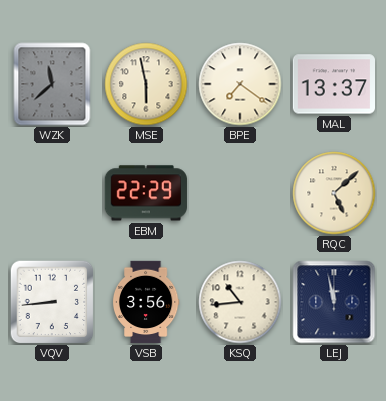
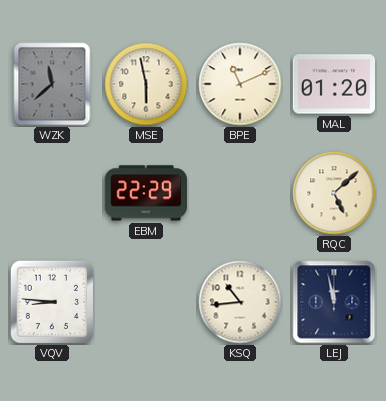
BPE: 7:21 -> 11:11
MAL: 13:37 -> 01:20
VQV: 8:44 -> 8:46
VSB: 3:56 -> none
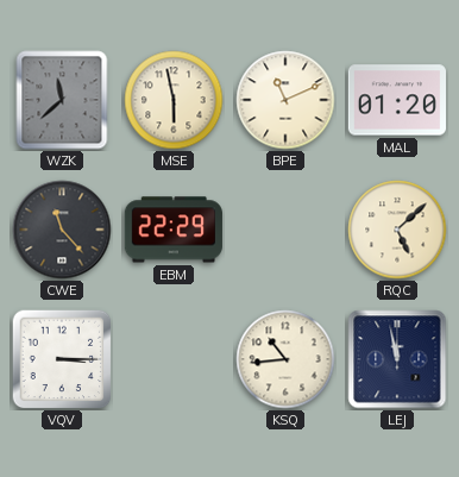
CWE: none -> 11:23
VQV: 8:46 -> 3:15
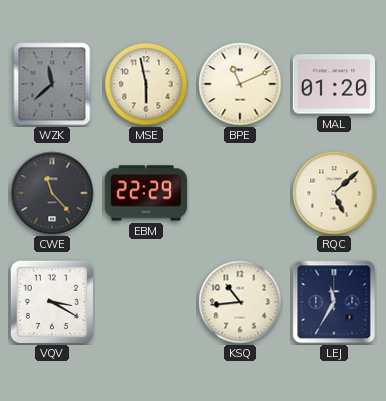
VQV: 3:15 -> 3:20
LEJ: 11:58 -> 11:35
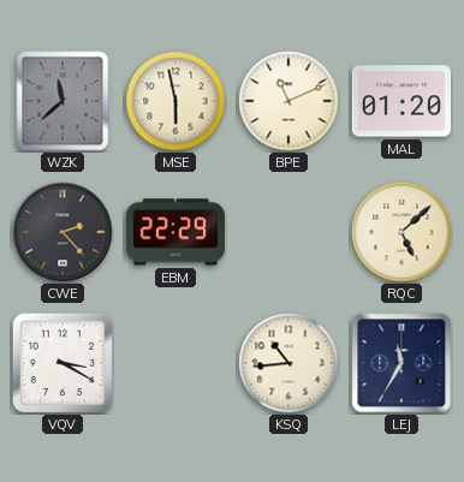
CWE: 11:23 -> 2:23
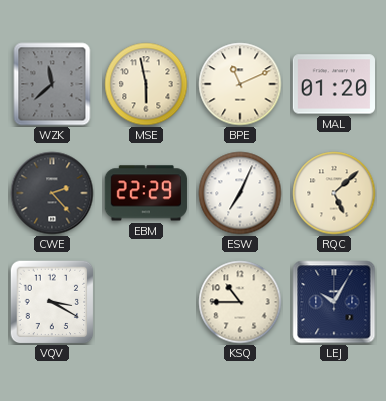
ESW: none -> 7:04
KSQ: 10:44 -> 10:45
LEJ: 11:35 -> 10:05
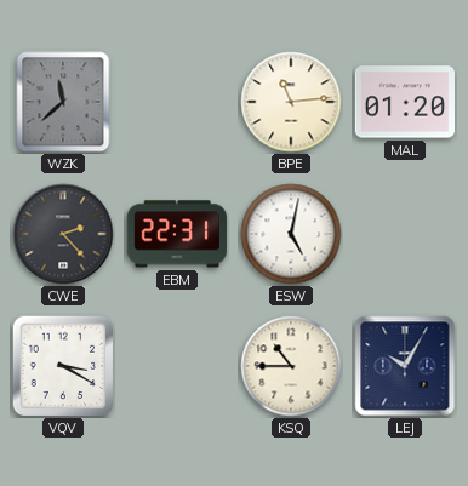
MSE: 5:58 -> none
BPE: 11:11 -> 11:14
EBM: 22:29 -> 22:31
ESW: 7:04 -> 5:02
RQC: 5:08 -> none
